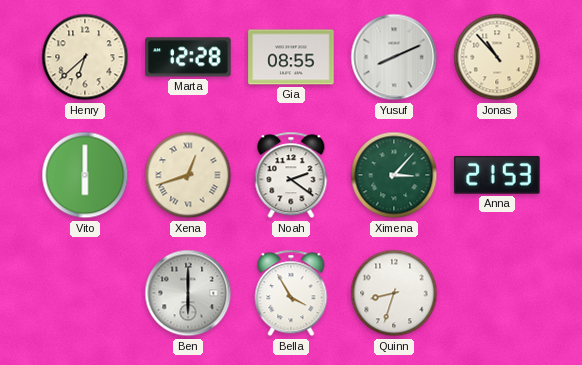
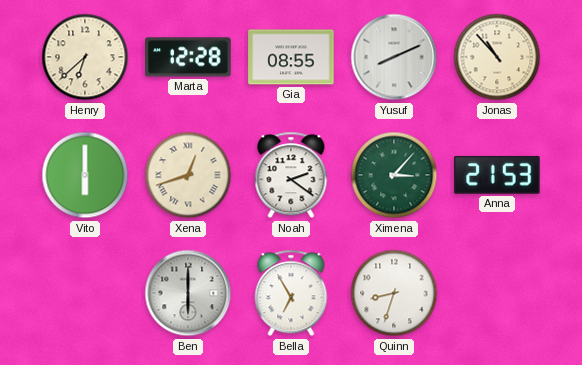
Bella: 3:55 -> 6:55
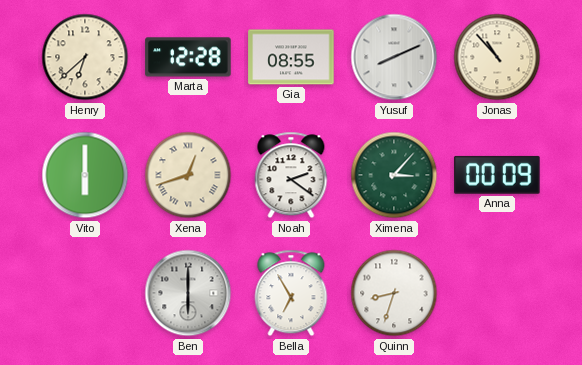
Anna: 21:53 -> 00:09
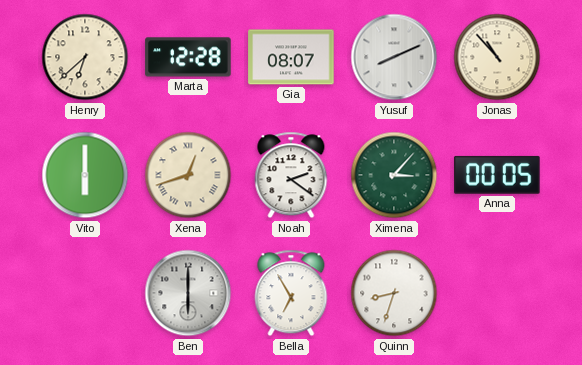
Gia: 08:55 -> 08:07
Anna: 00:09 -> 00:05
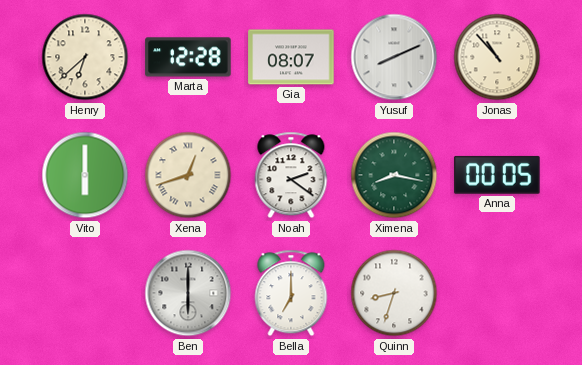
Ximena: 3:07 -> 8:17
Bella: 6:55 -> 7:00
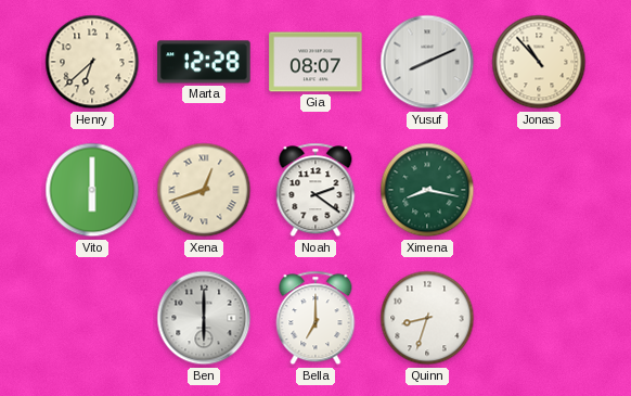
Anna: 00:05 -> none
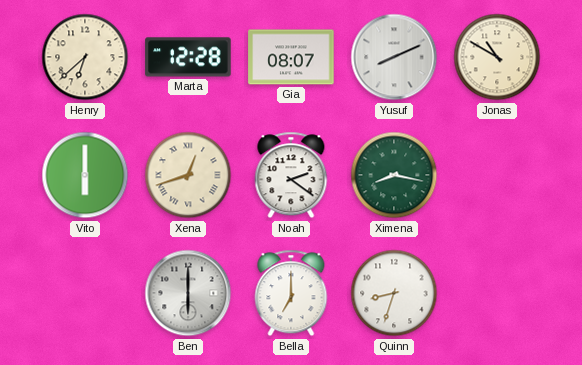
Jonas: 10:53 -> 10:50
